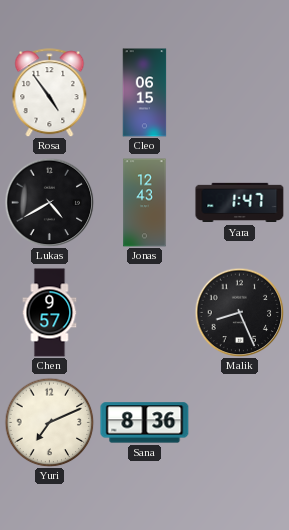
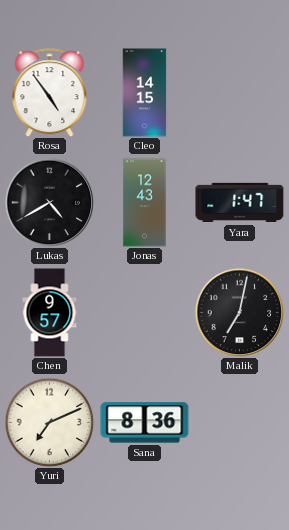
Cleo: 06:15 -> 14:15
Malik: 8:26 -> 7:02
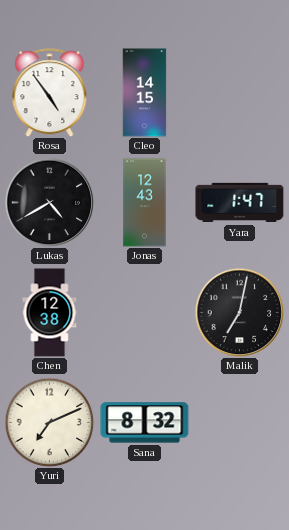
Chen: 9:57 -> 12:38
Sana: 8:36 -> 8:32
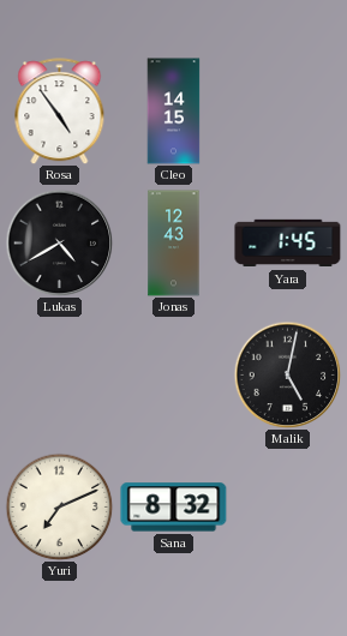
Yara: 1:47 -> 1:45
Chen: 12:38 -> none
Malik: 7:02 -> 5:02
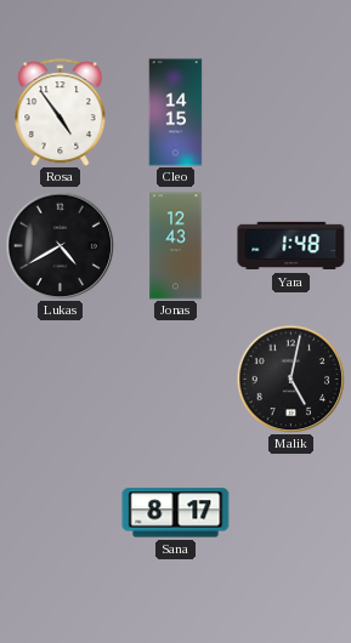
Yara: 1:45 -> 1:48
Yuri: 7:11 -> none
Sana: 8:32 -> 8:17
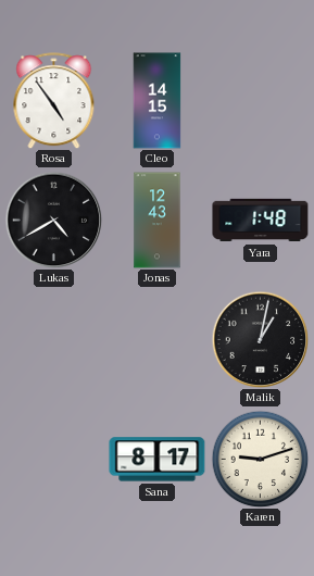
Malik: 5:02 -> 1:02
Karen: none -> 9:12
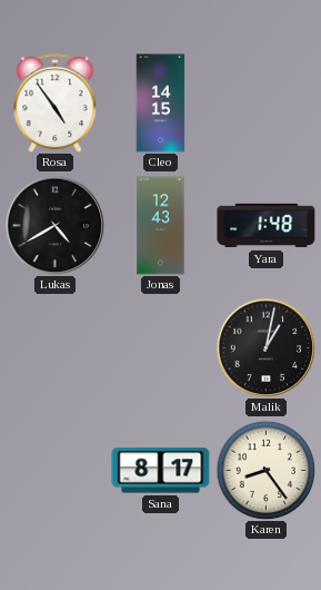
Karen: 9:12 -> 8:24
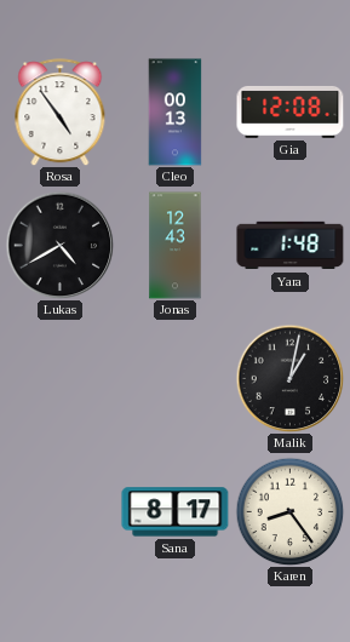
Cleo: 14:15 -> 00:13
Gia: none -> 12:08
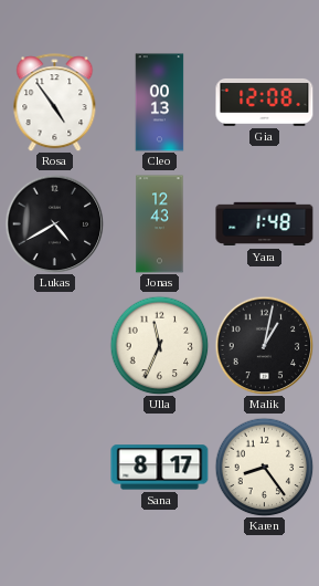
Ulla: none -> 11:34
